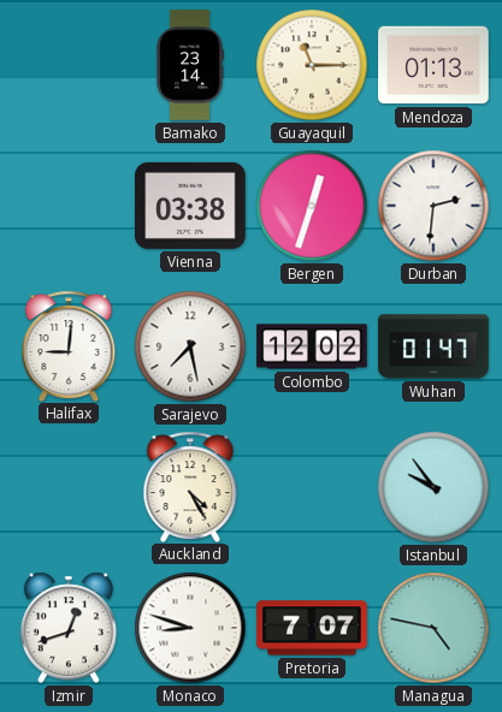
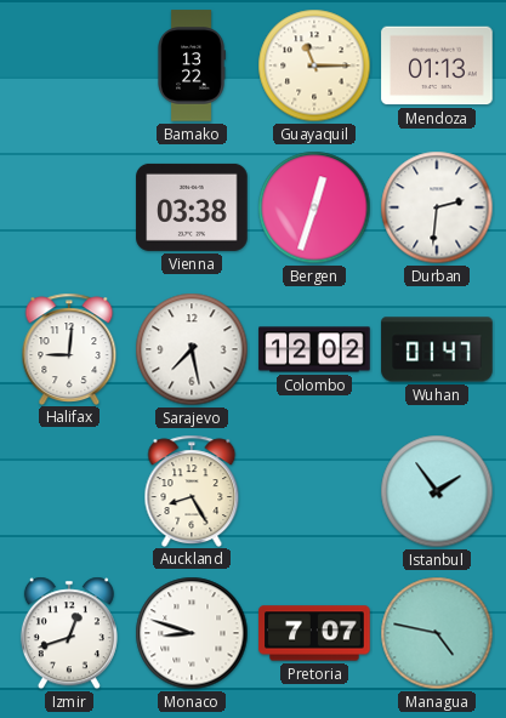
Bamako: 23:14 -> 13:22
Auckland: 4:25 -> 8:25
Istanbul: 9:54 -> 1:54
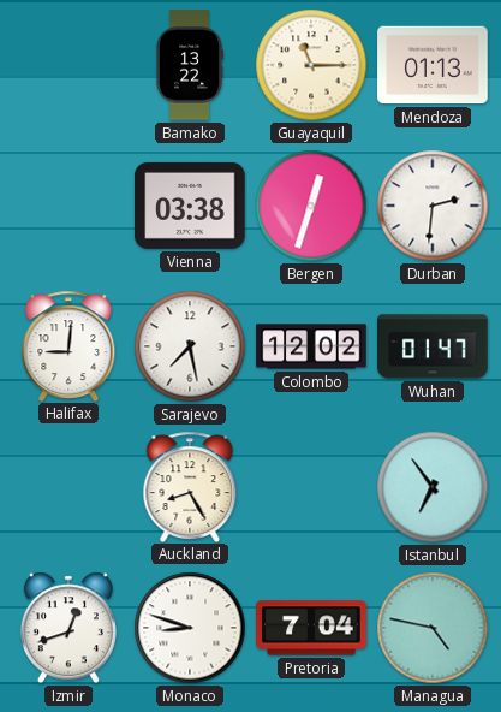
Istanbul: 1:54 -> 6:54
Pretoria: 7:07 -> 7:04
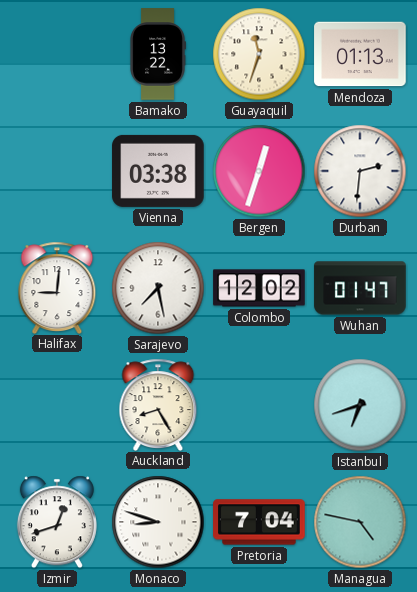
Guayaquil: 11:15 -> 11:33
Istanbul: 6:54 -> 6:42
